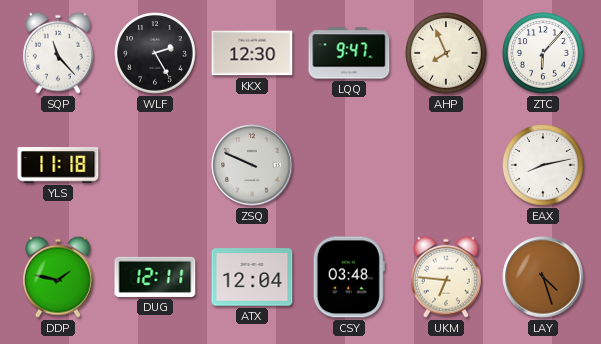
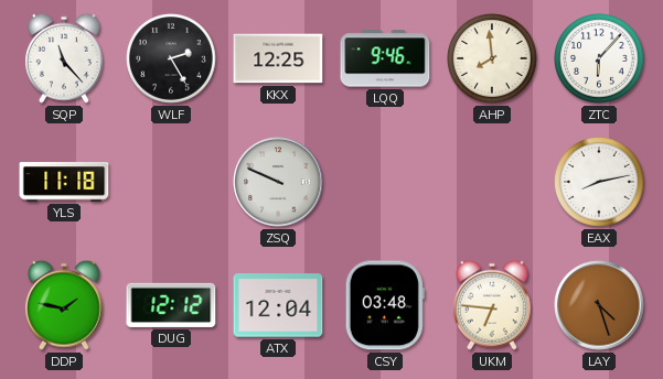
KKX: 12:30 -> 12:25
LQQ: 9:47 -> 9:46
AHP: 7:56 -> 7:59
DUG: 12:11 -> 12:12
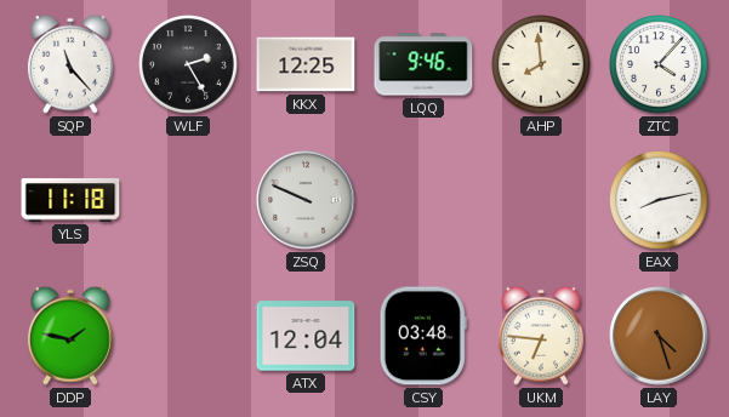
ZTC: 6:07 -> 4:07
DUG: 12:12 -> none
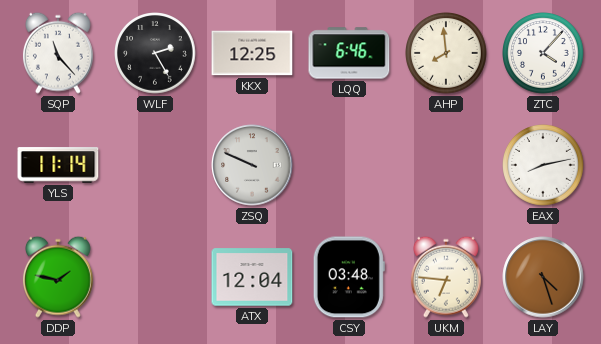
LQQ: 9:46 -> 6:46
YLS: 11:18 -> 11:14
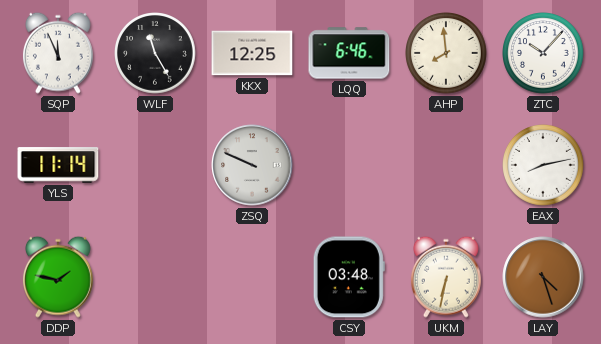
SQP: 11:23 -> 11:56
WLF: 2:25 -> 11:25
ZTC: 4:07 -> 10:07
ATX: 12:04 -> none
UKM: 6:46 -> 6:32
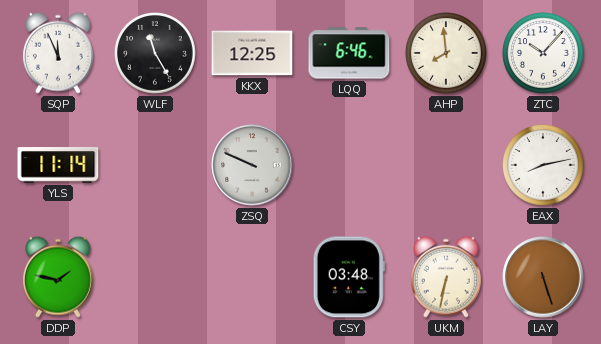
LAY: 4:27 -> 5:27
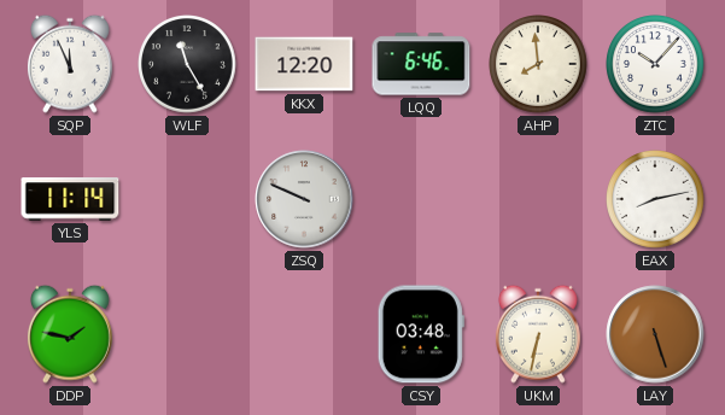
KKX: 12:25 -> 12:20
